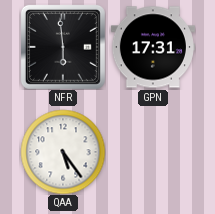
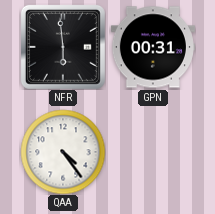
GPN: 17:31 -> 00:31
QAA: 5:24 -> 4:24
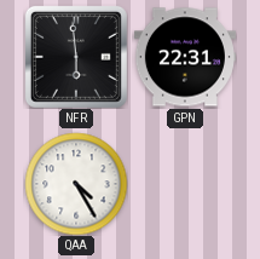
GPN: 00:31 -> 22:31
QAA: 4:24 -> 4:25
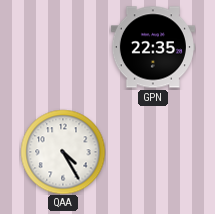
NFR: 5:59 -> none
GPN: 22:31 -> 22:35
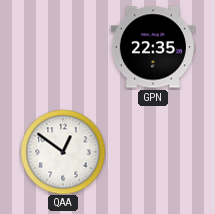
QAA: 4:25 -> 12:51
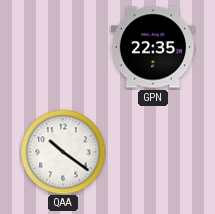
QAA: 12:51 -> 10:21
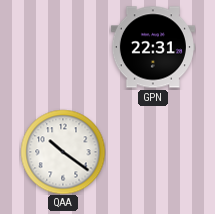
GPN: 22:35 -> 22:31
